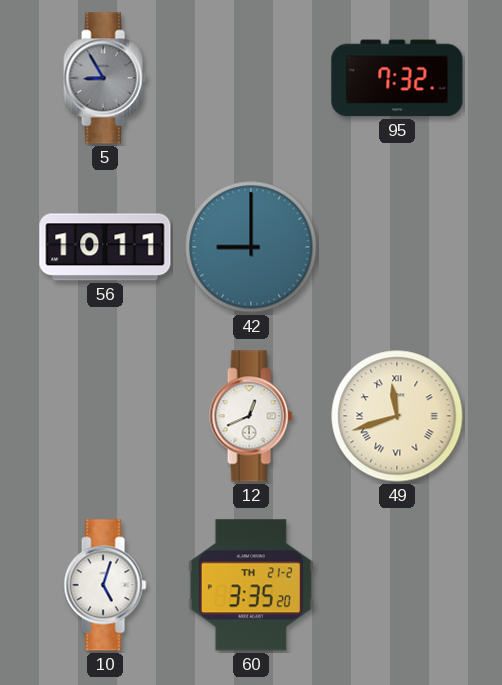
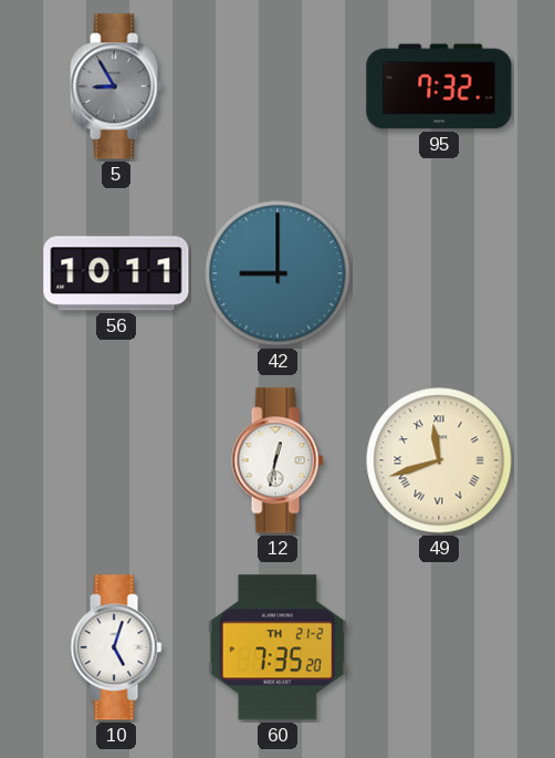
12: 12:41 -> 12:32
60: 3:35 -> 7:35
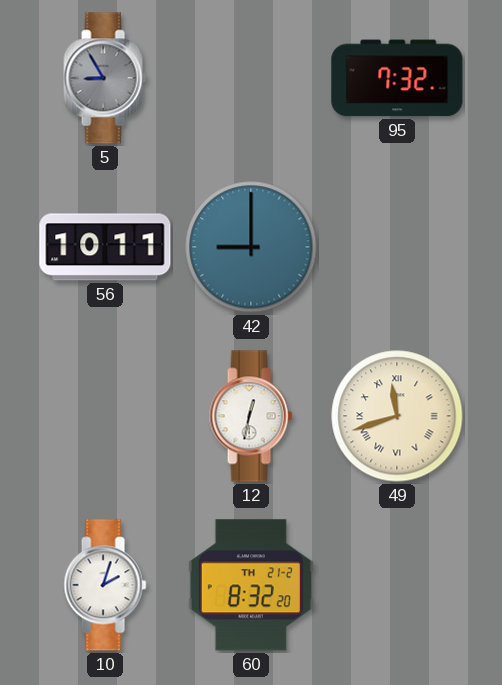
10: 5:03 -> 2:03
60: 7:35 -> 8:32
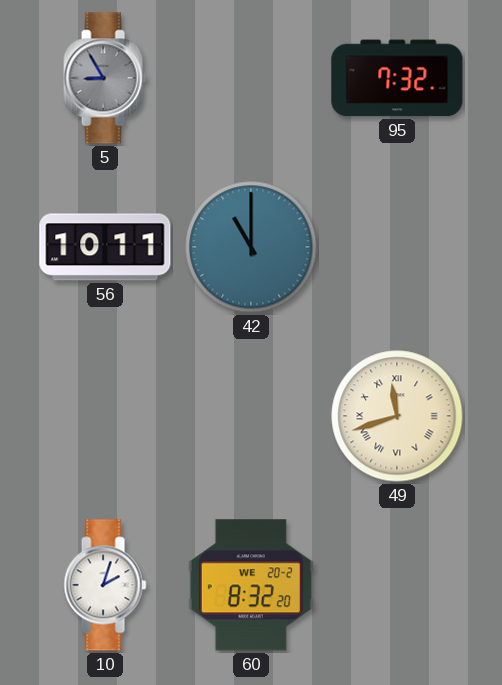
42: 9:00 -> 11:00
12: 12:32 -> none
60 date: TH 21-2 -> WE 20-2
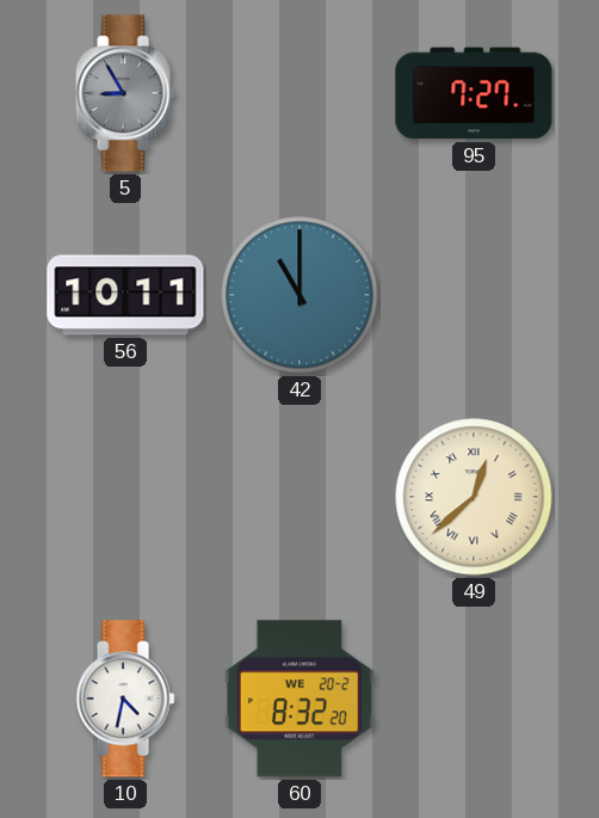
95: 7:32 -> 7:27
49: 11:42 -> 12:38
10: 2:03 -> 4:32
